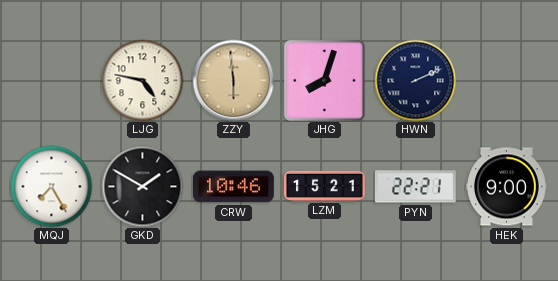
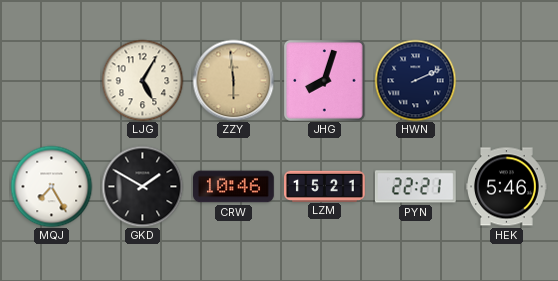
LJG: 4:47 -> 5:05
HEK: 9:00 -> 5:46
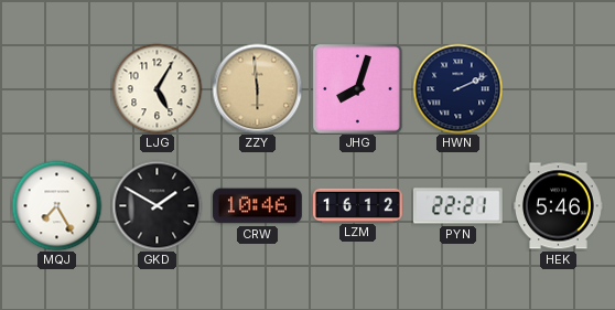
LZM: 15:21 -> 16:12
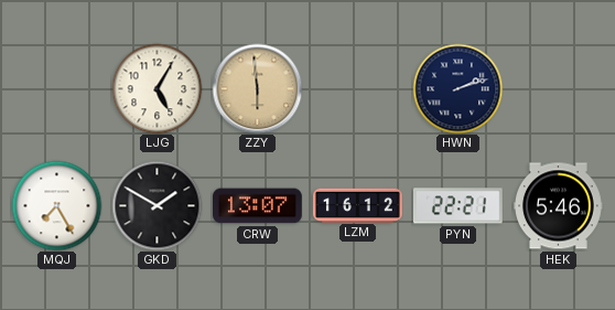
JHG: 8:03 -> none
HWN: 2:11 -> 2:12
CRW: 10:46 -> 13:07
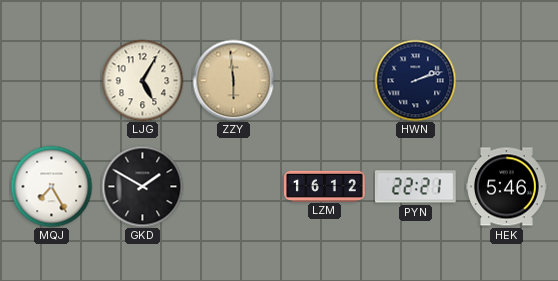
CRW: 13:07 -> none
